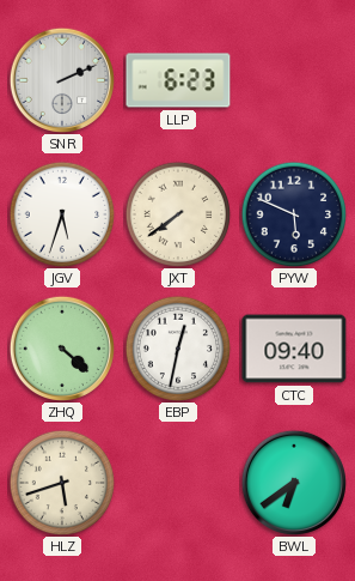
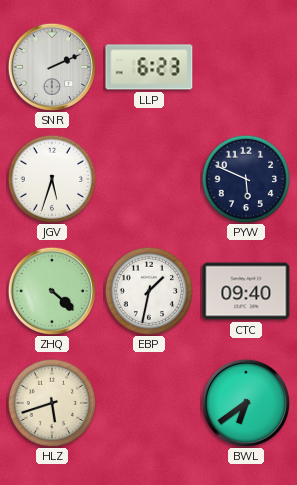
JXT: 7:39 -> none
EBP: 12:32 -> 1:32
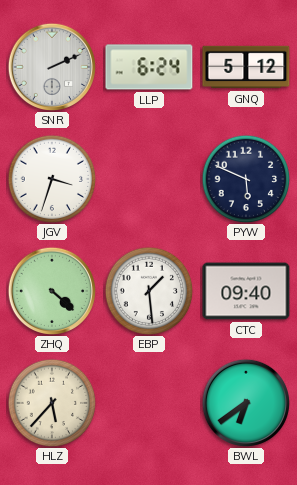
LLP: 6:23 -> 6:24
GNQ: none -> 5:12
JGV: 5:33 -> 3:33
EBP: 1:32 -> 1:29
HLZ: 5:42 -> 5:37
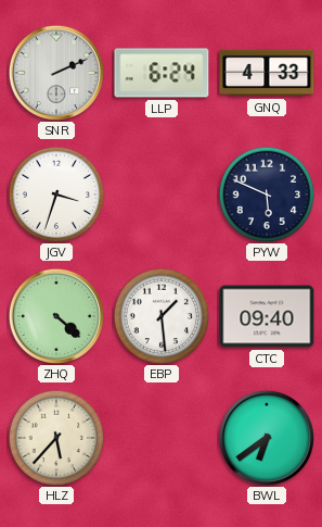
GNQ: 5:12 -> 4:33
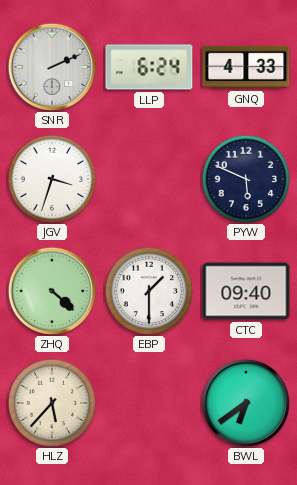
EBP: 1:29 -> 1:30
